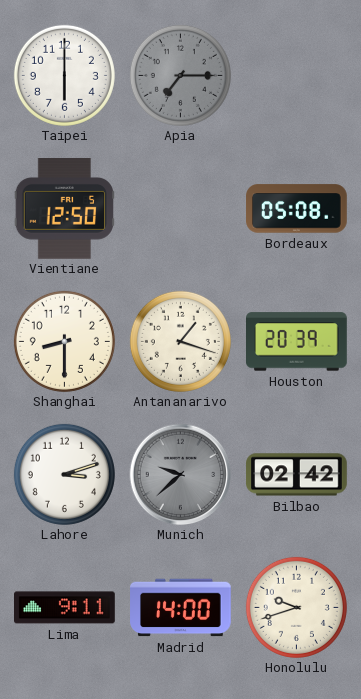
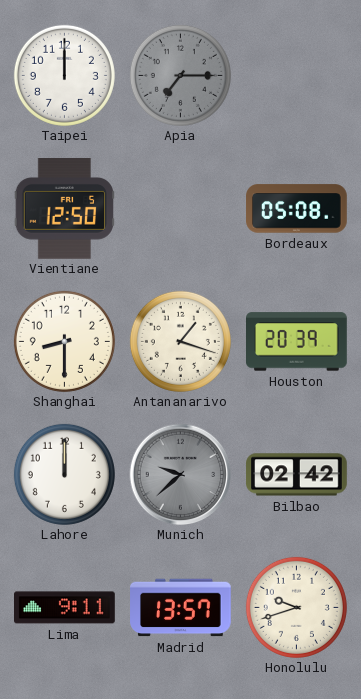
Taipei: 6:00 -> 12:00
Lahore: 3:12 -> 12:00
Madrid: 14:00 -> 13:57
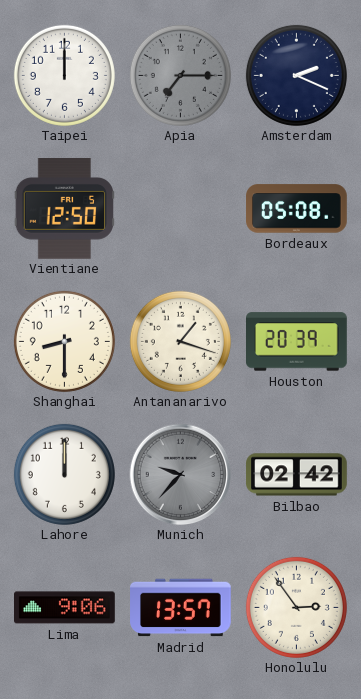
Amsterdam: none -> 2:19
Munich: 9:38 -> 9:37
Lima: 9:11 -> 9:06
Honolulu: 9:42 -> 2:54
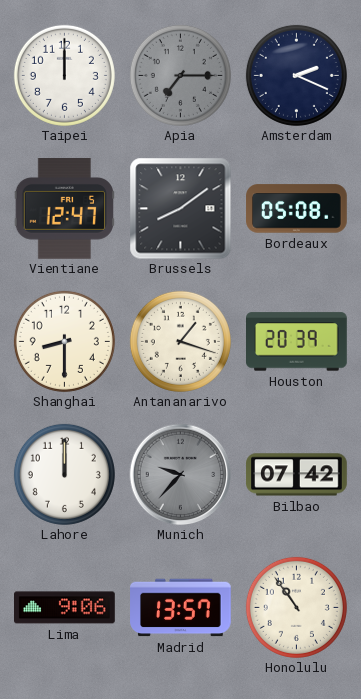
Vientiane: 12:50 -> 12:47
Brussels: none -> 8:09
Bilbao: 02:42 -> 07:42
Honolulu: 2:54 -> 10:54
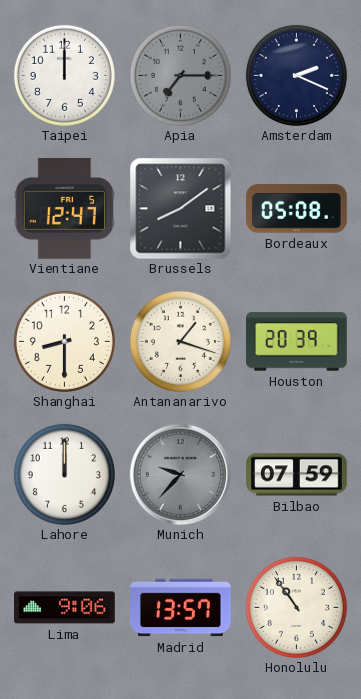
Bilbao: 07:42 -> 07:59
